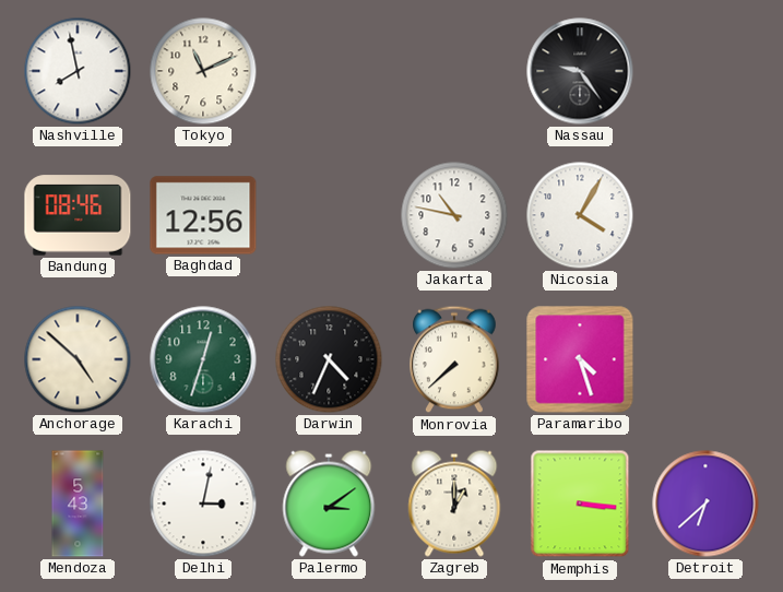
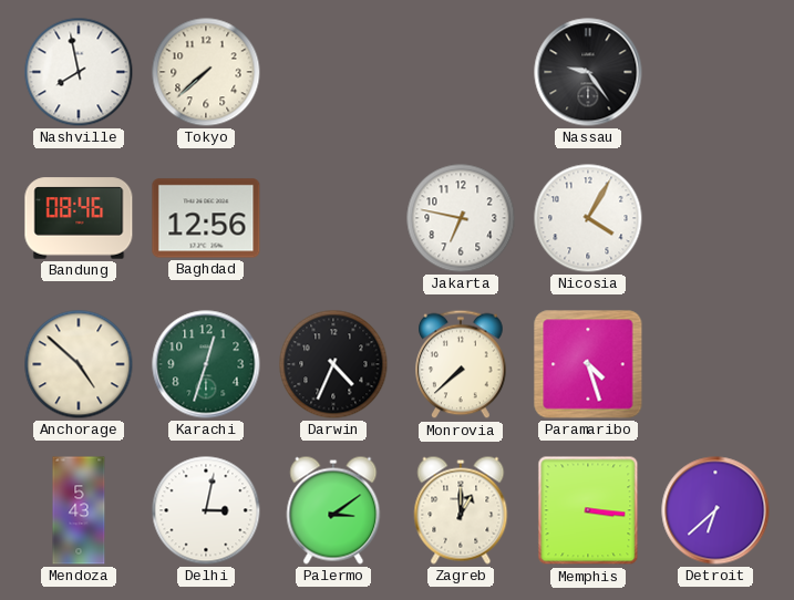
Tokyo: 11:11 -> 7:38
Jakarta: 10:47 -> 6:47
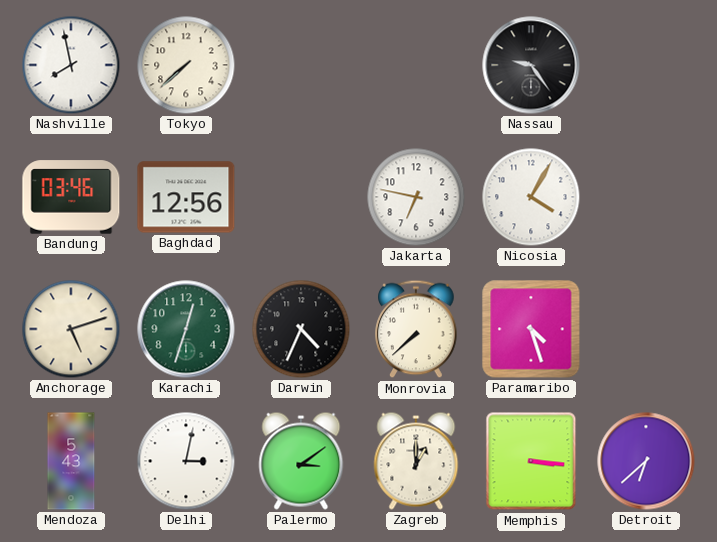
Bandung: 08:46 -> 03:46
Anchorage: 4:52 -> 5:12
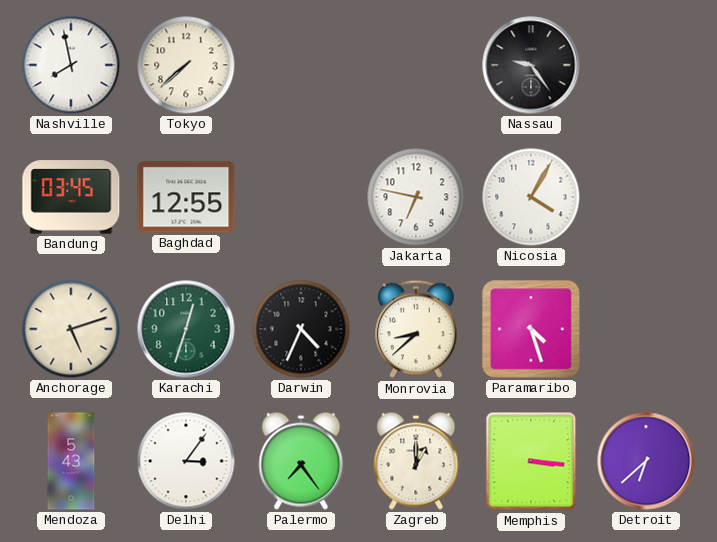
Bandung: 03:46 -> 03:45
Baghdad: 12:56 -> 12:55
Monrovia: 7:38 -> 8:38
Delhi: 3:02 -> 3:06
Palermo: 3:09 -> 7:24
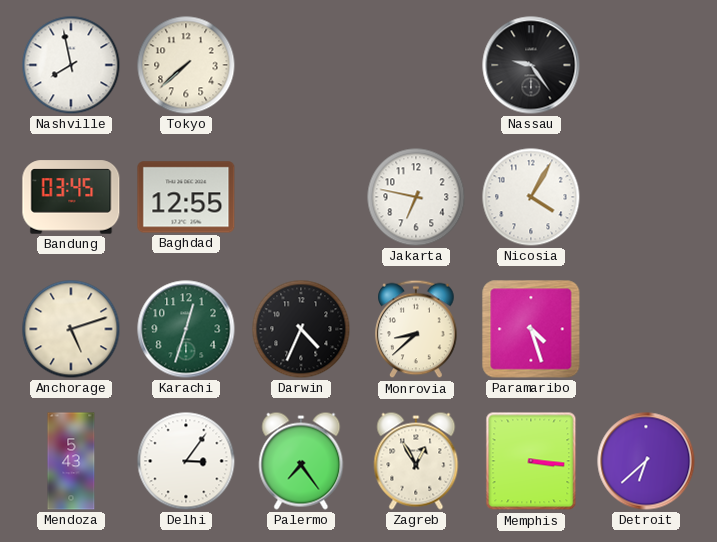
Zagreb: 1:00 -> 12:55
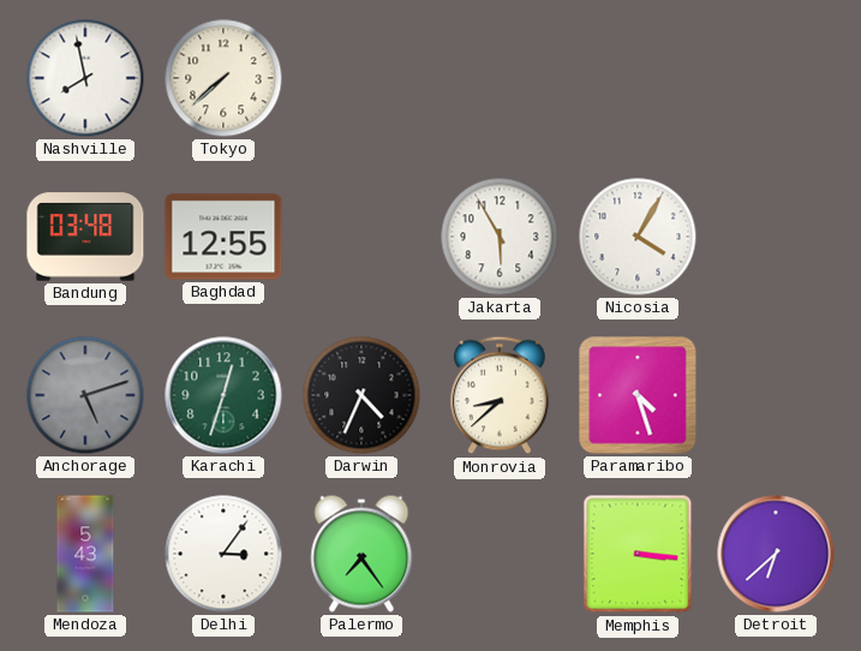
Nassau: 9:24 -> none
Bandung: 03:45 -> 03:48
Jakarta: 6:47 -> 5:55
Anchorage dial: cream -> grey
Zagreb: 12:55 -> none
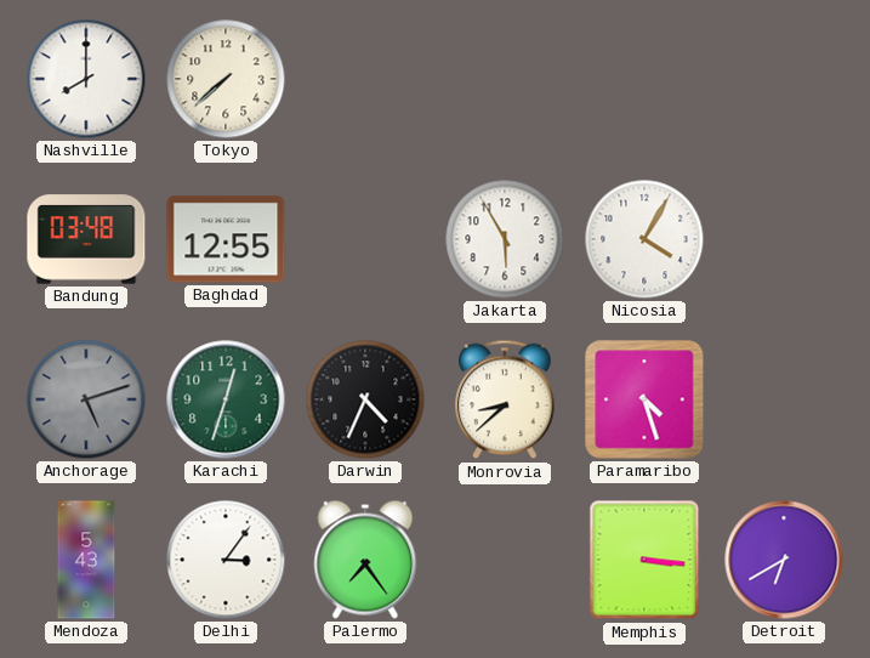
Nashville: 7:58 -> 8:00
Detroit: 6:38 -> 6:40
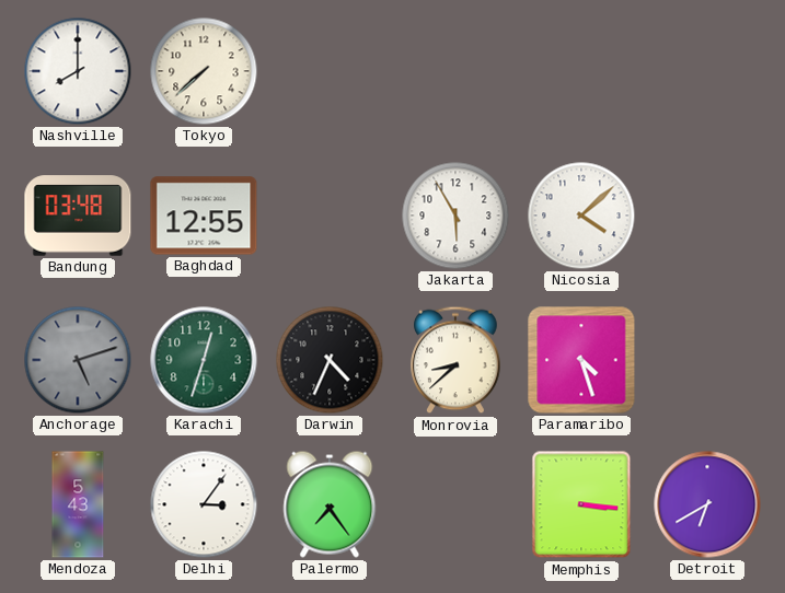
Nicosia: 4:05 -> 4:08
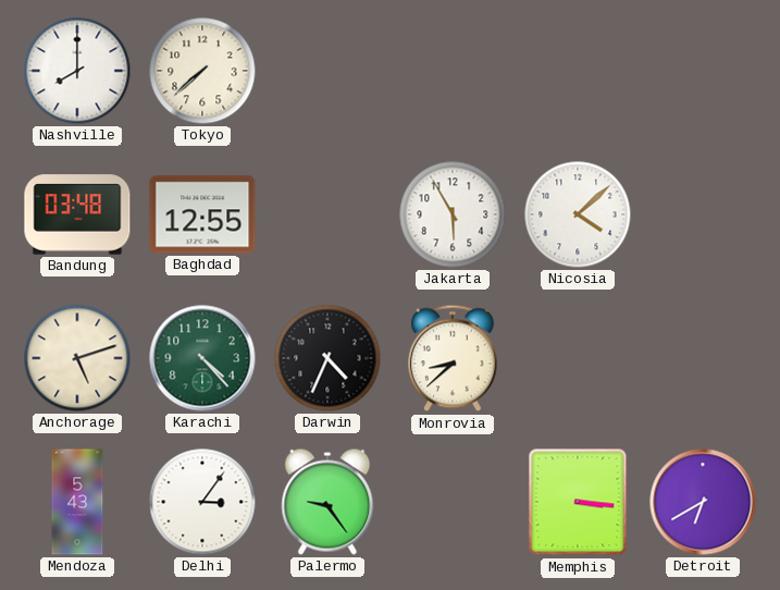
Anchorage dial: grey -> cream
Karachi: 12:33 -> 4:23
Paramaribo: 4:27 -> none
Palermo: 7:24 -> 9:24
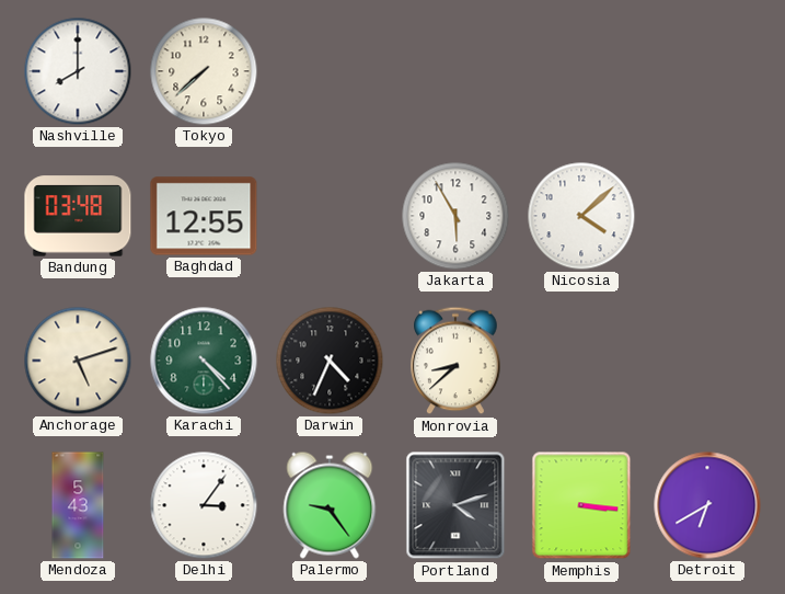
Portland: none -> 4:12
